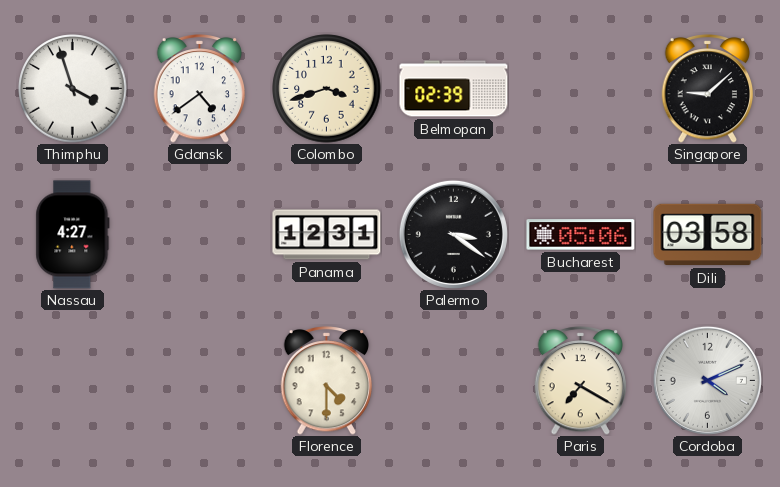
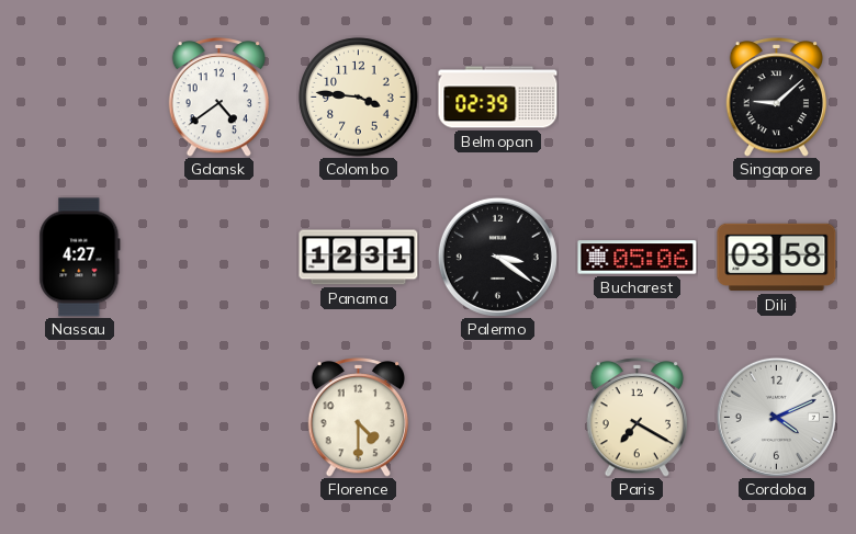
Thimphu: 3:57 -> none
Colombo: 3:42 -> 3:46
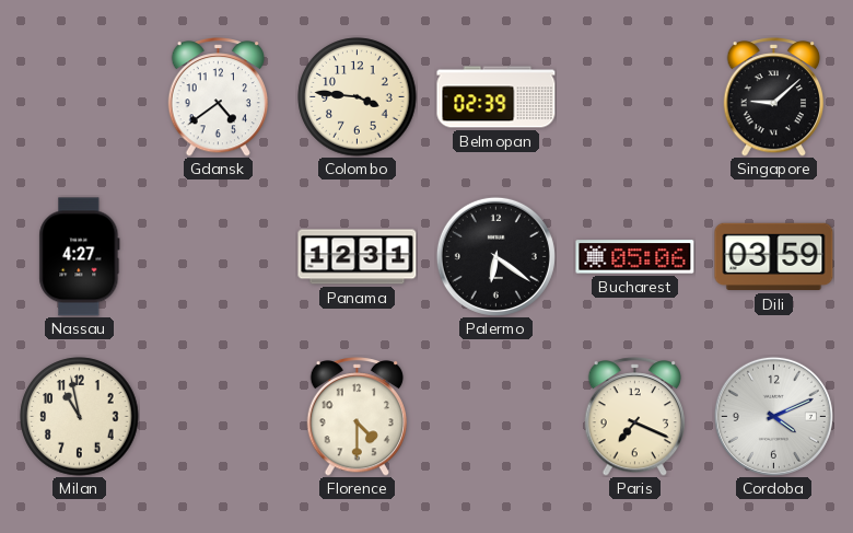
Palermo: 3:21 -> 6:21
Dili: 03:58 -> 03:59
Milan: none -> 10:58
Paris: 7:20 -> 7:19
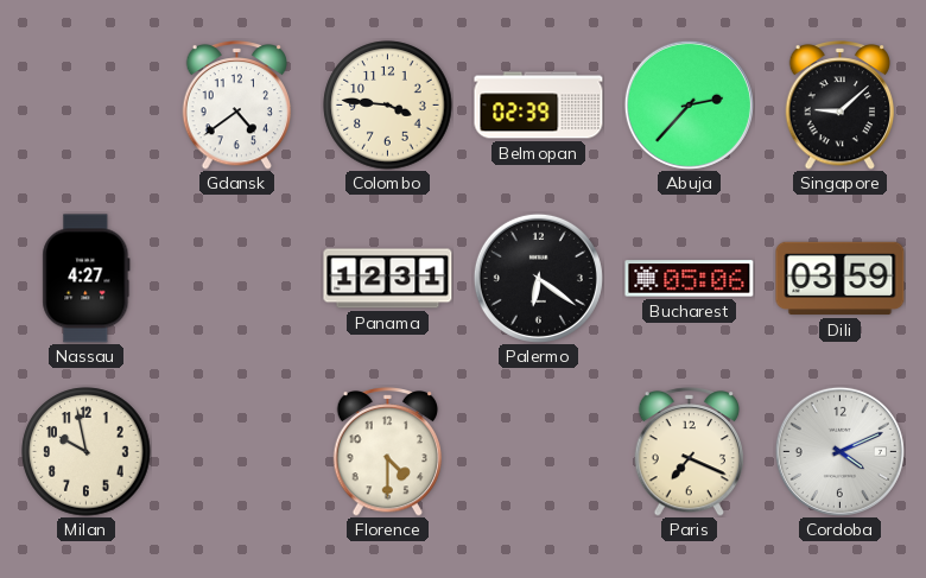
Abuja: none -> 2:37
Milan: 10:58 -> 9:58
